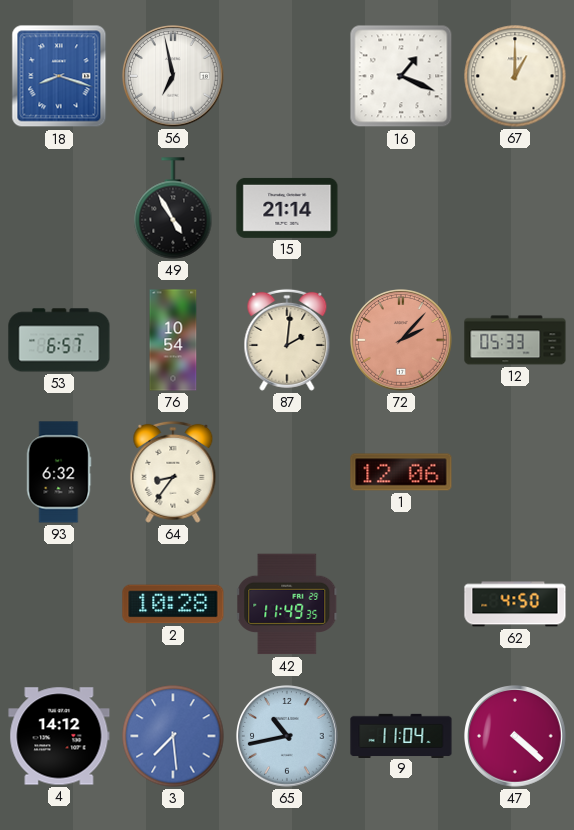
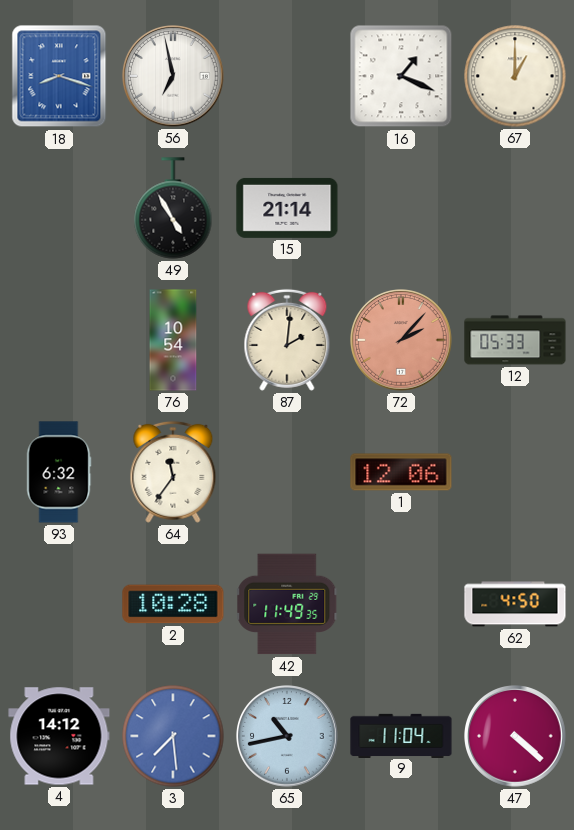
53: 6:57 -> none
64: 8:36 -> 11:36
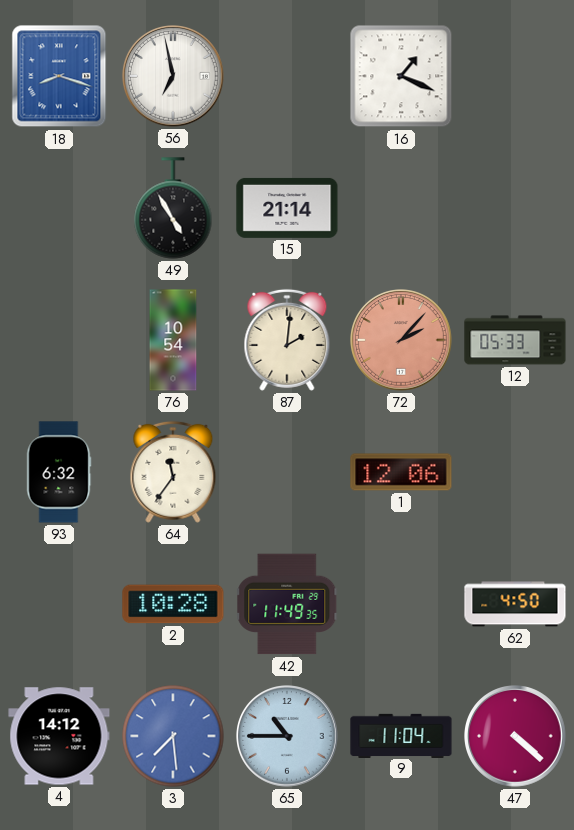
67: 1:00 -> none
65: 10:43 -> 10:45
